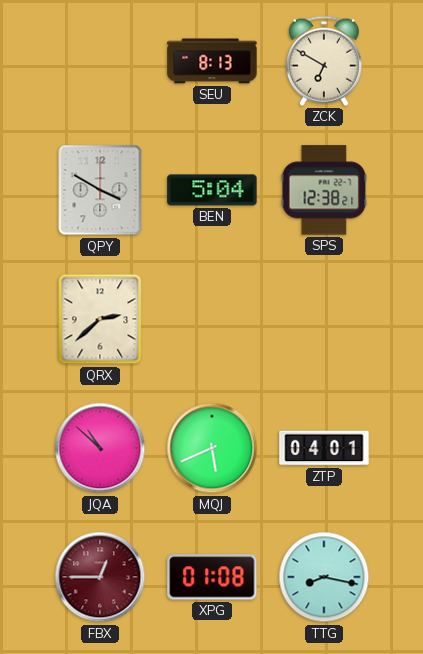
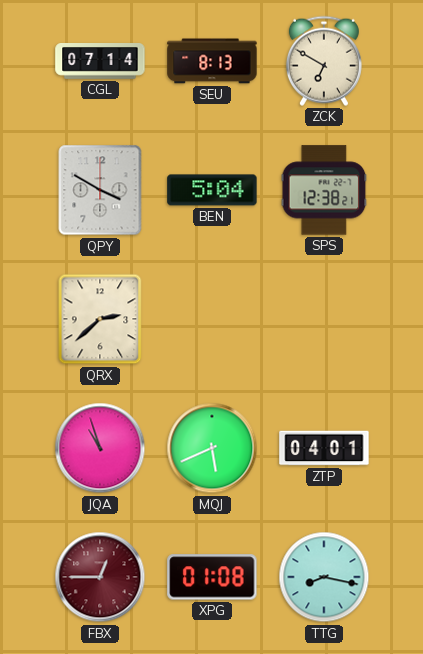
CGL: none -> 07:14
JQA: 10:52 -> 10:57
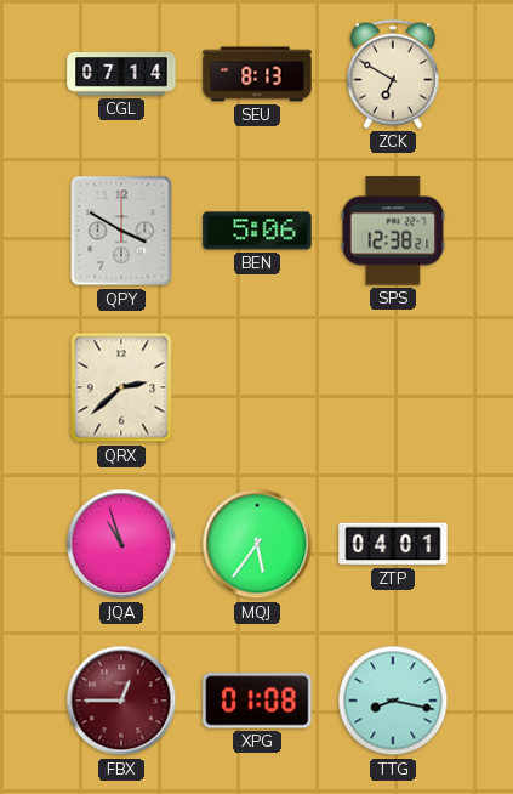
BEN: 5:04 -> 5:06
MQJ: 5:41 -> 5:36
